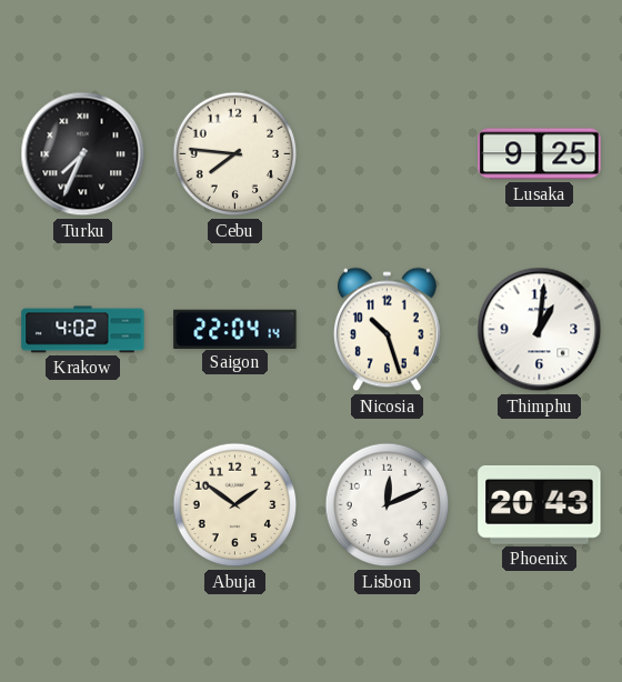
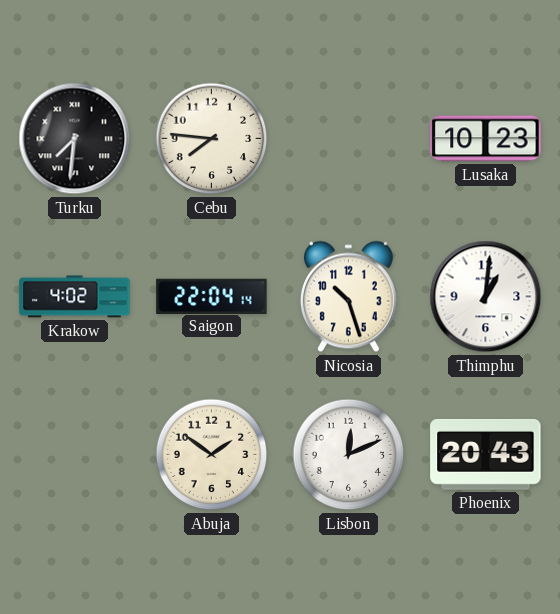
Turku: 7:34 -> 7:31
Lusaka: 9:25 -> 10:23
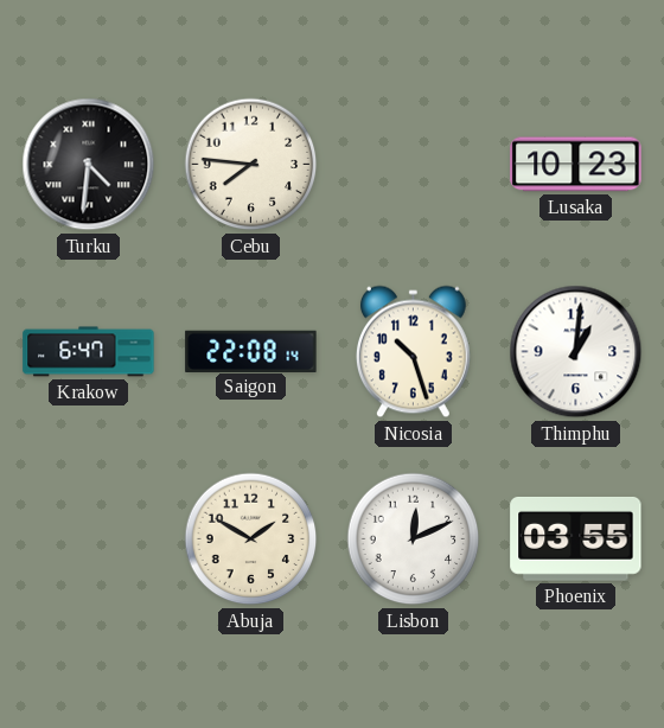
Turku: 7:31 -> 4:31
Krakow: 4:02 -> 6:47
Saigon: 22:04 -> 22:08
Abuja: 1:51 -> 1:50
Phoenix: 20:43 -> 03:55
